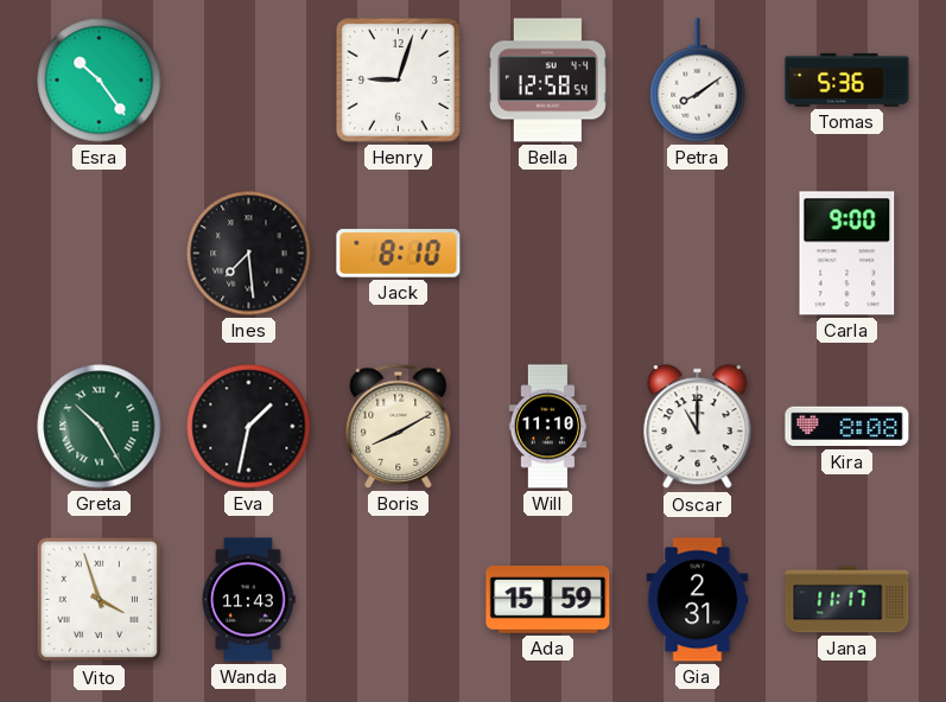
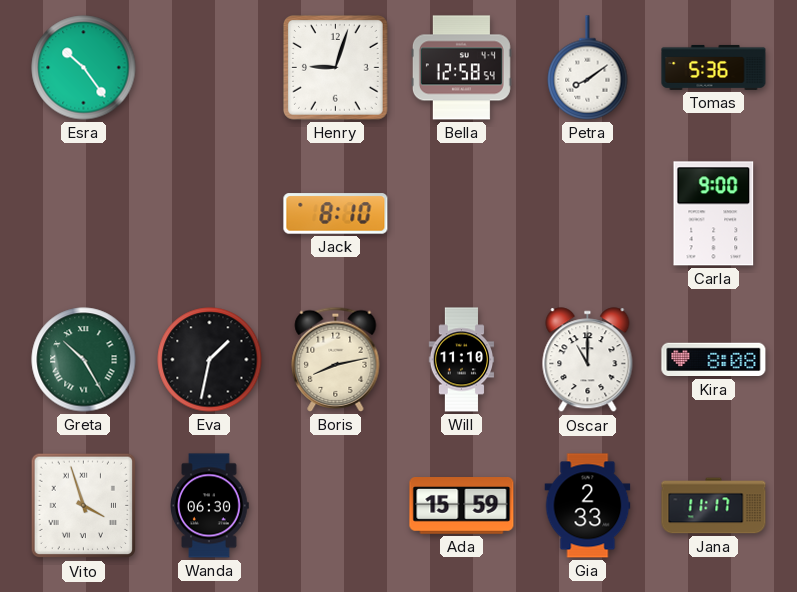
Ines: 7:29 -> none
Boris: 8:10 -> 8:13
Wanda: 11:43 -> 06:30
Gia: 2:31 -> 2:33
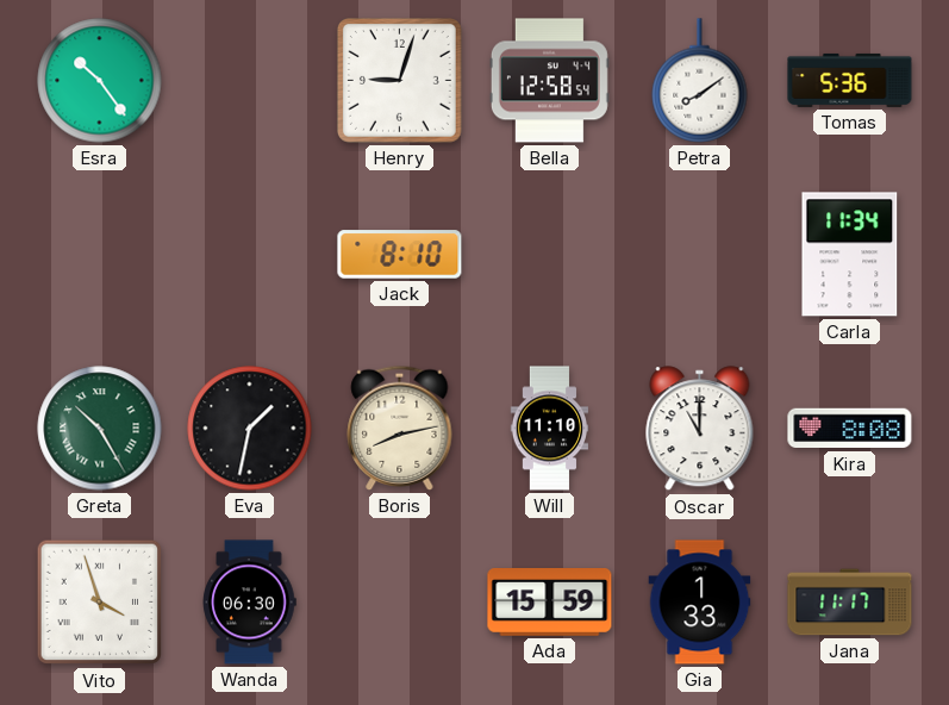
Carla: 9:00 -> 11:34
Gia: 2:33 -> 1:33
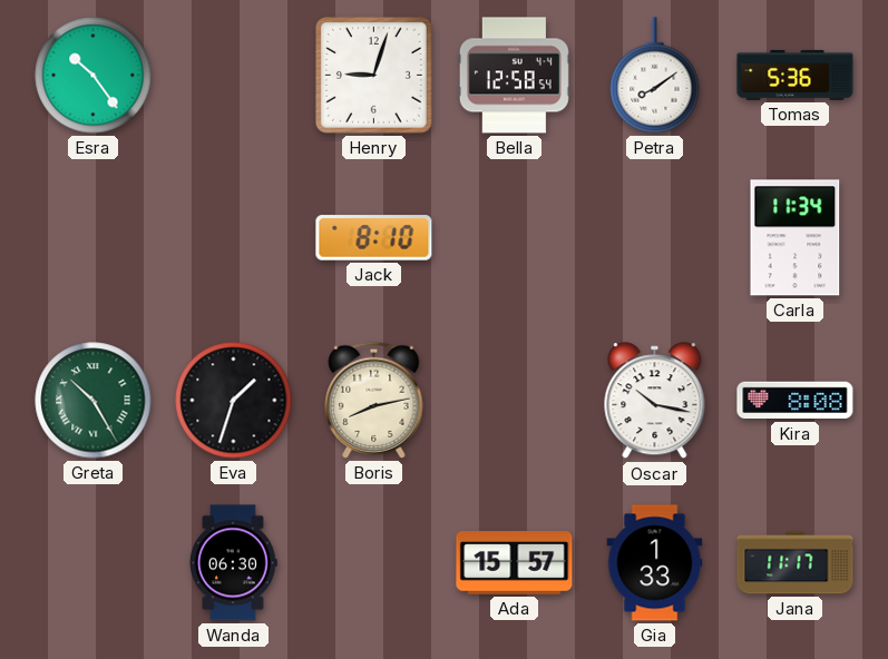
Eva: 1:32 -> 1:33
Will: 11:10 -> none
Oscar: 11:00 -> 10:17
Vito: 3:57 -> none
Ada: 15:59 -> 15:57
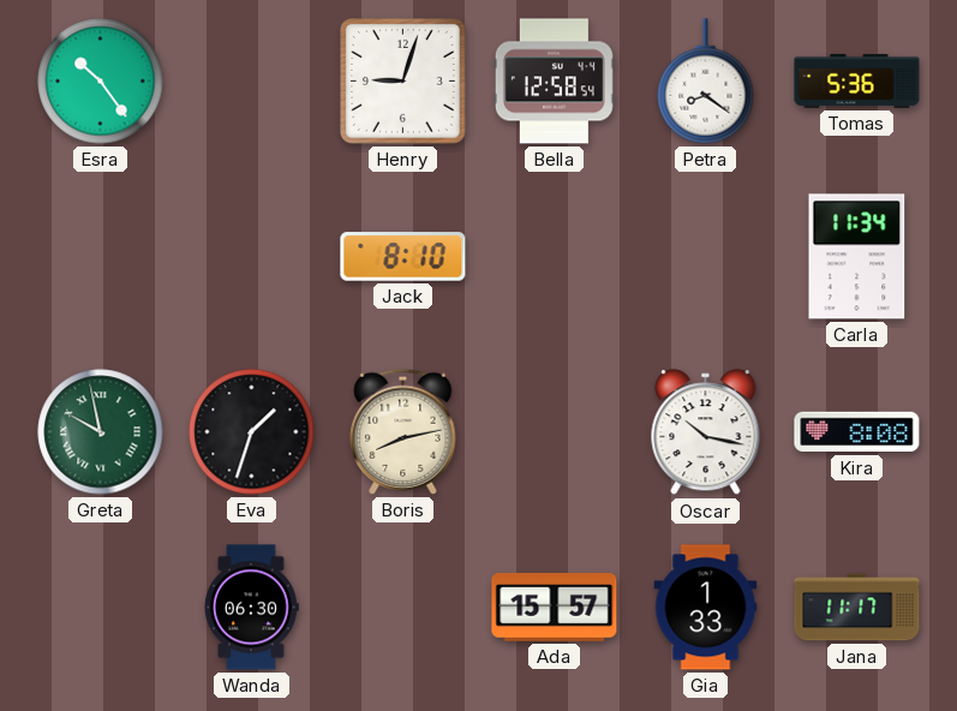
Petra: 8:09 -> 8:21
Greta: 10:25 -> 9:58
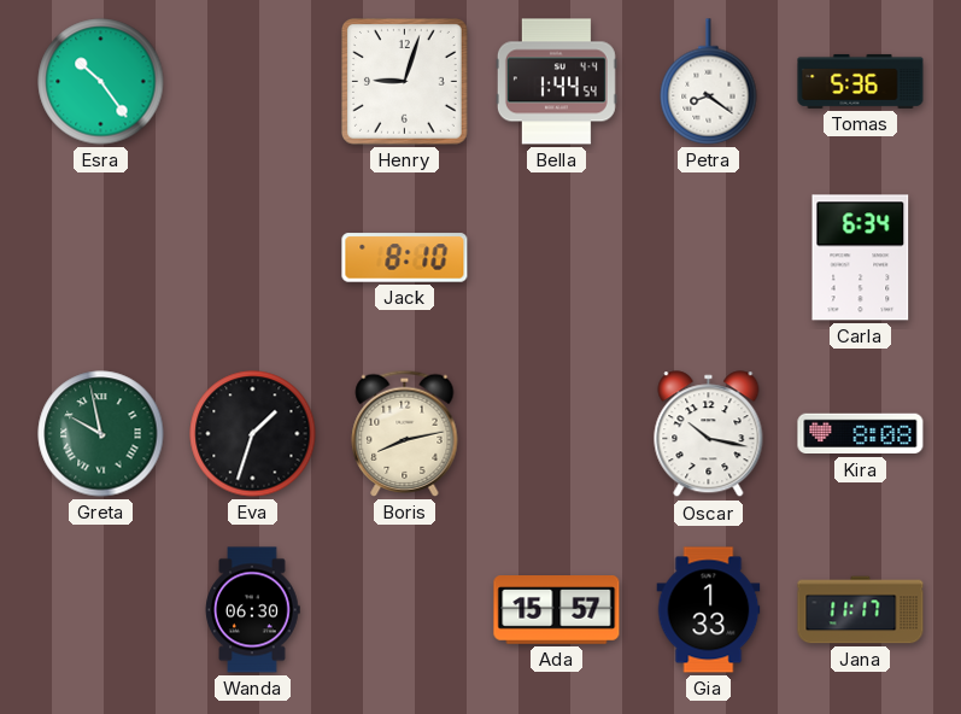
Bella: 12:58 -> 1:44
Carla: 11:34 -> 6:34
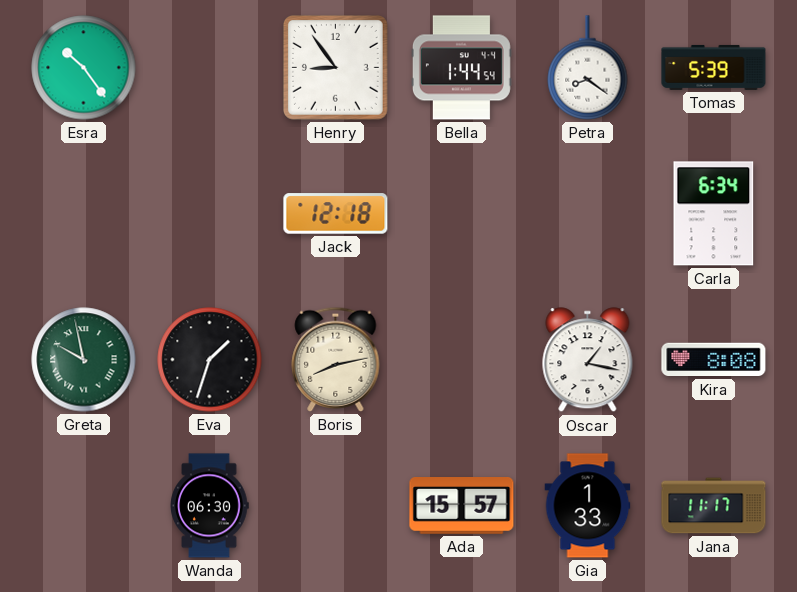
Henry: 9:03 -> 8:54
Tomas: 5:36 -> 5:39
Jack: 8:10 -> 12:18
Oscar: 10:17 -> 1:17
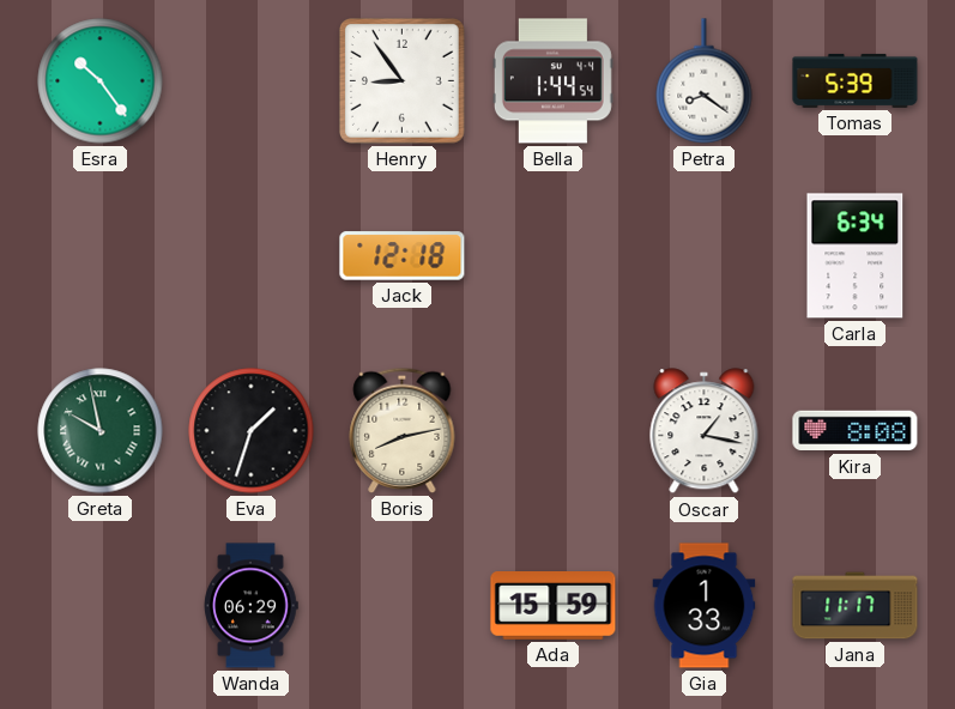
Wanda: 06:30 -> 06:29
Ada: 15:57 -> 15:59
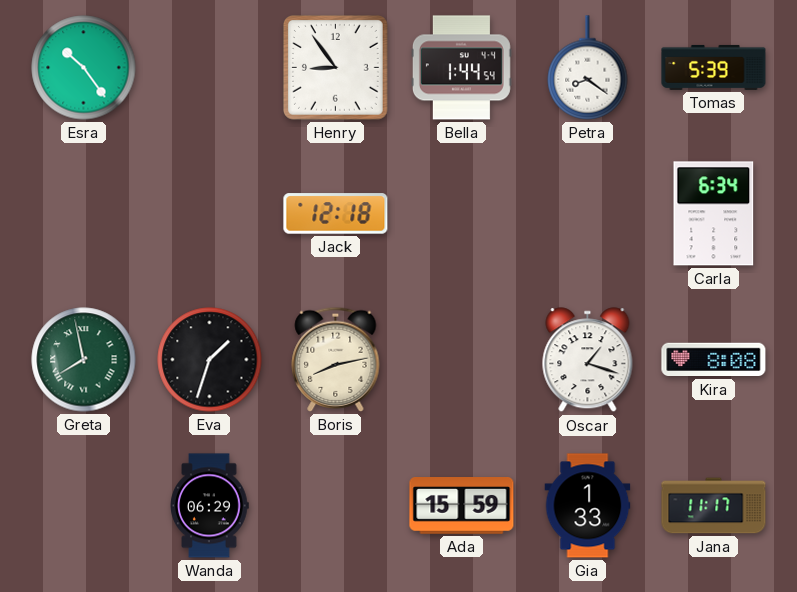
Greta: 9:58 -> 7:58
Oscar: 1:17 -> 1:18
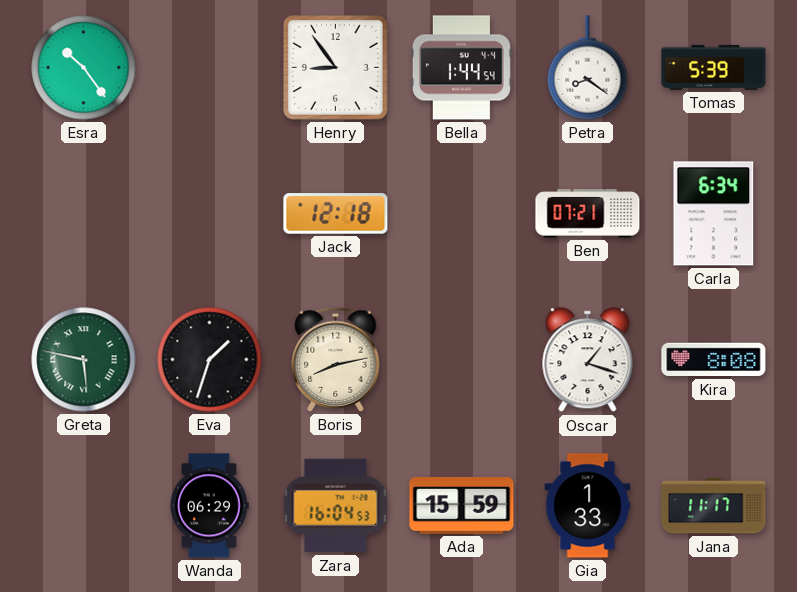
Ben: none -> 07:21
Greta: 7:58 -> 5:47
Zara: none -> 16:04
